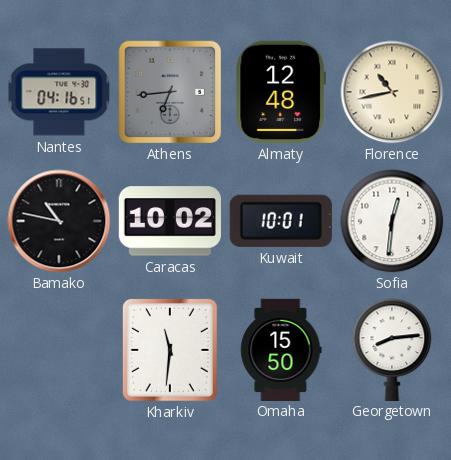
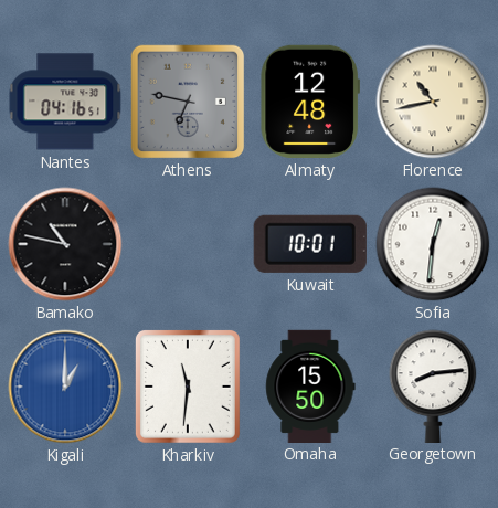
Athens: 6:44 -> 6:47
Caracas: 10:02 -> none
Kigali: none -> 1:00
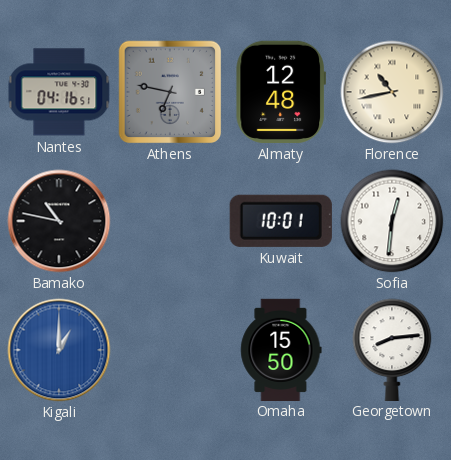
Kharkiv: 11:31 -> none
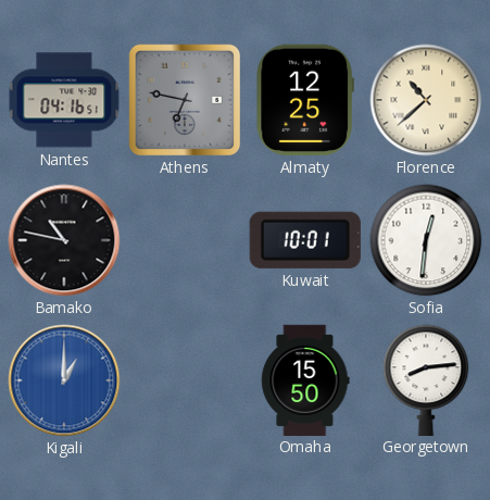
Almaty: 12:48 -> 12:25
Florence: 10:43 -> 10:38
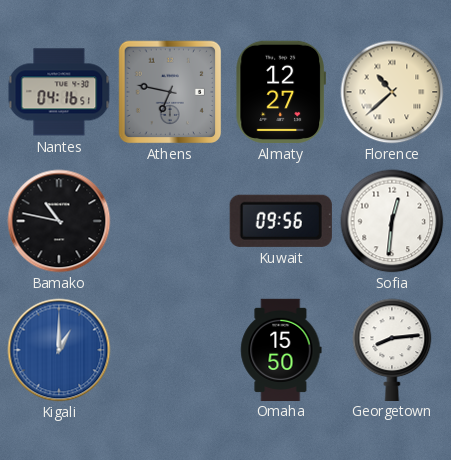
Almaty: 12:25 -> 12:27
Kuwait: 10:01 -> 09:56
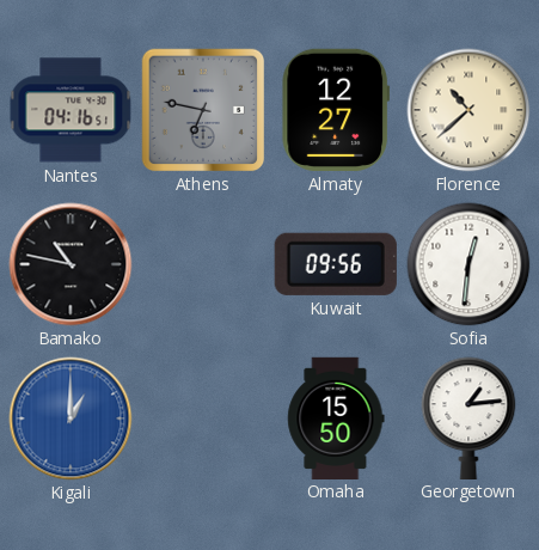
Georgetown: 8:14 -> 1:14
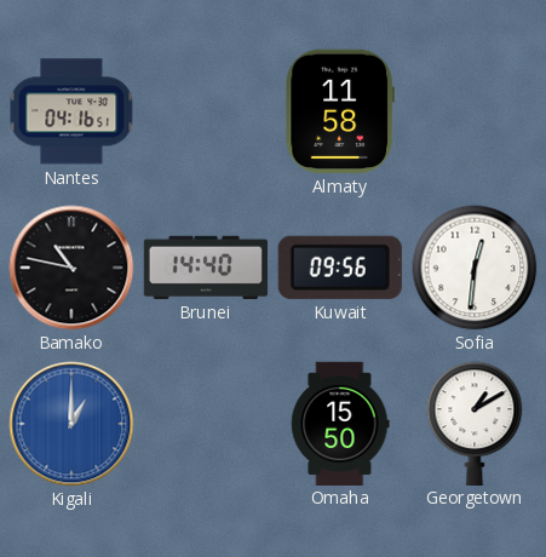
Athens: 6:47 -> none
Almaty: 12:27 -> 11:58
Florence: 10:38 -> none
Brunei: none -> 14:40
Georgetown: 1:14 -> 1:10
